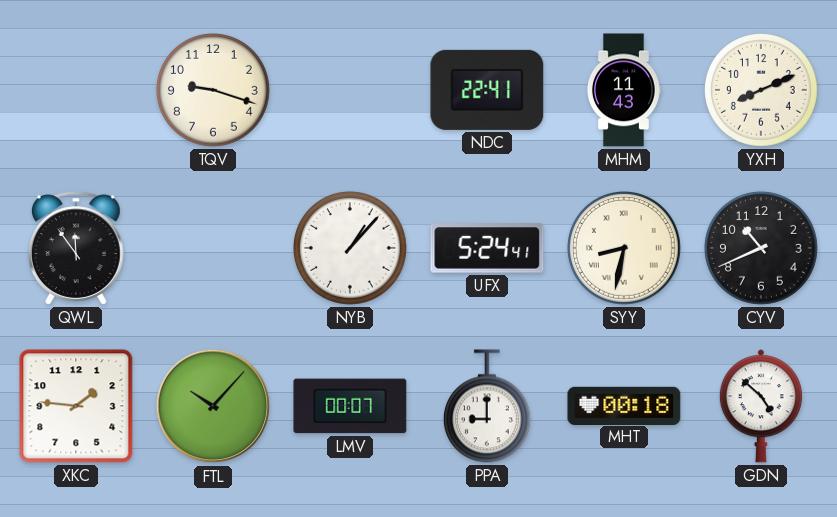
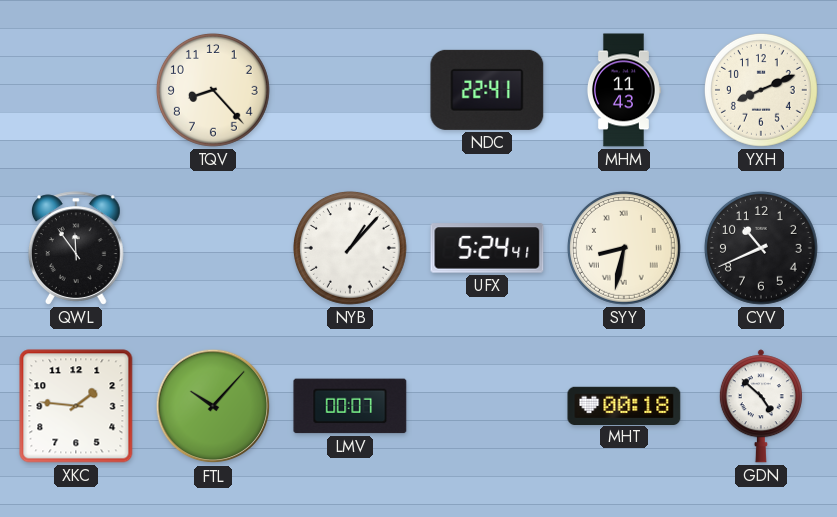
TQV: 9:18 -> 8:23
PPA: 9:00 -> none
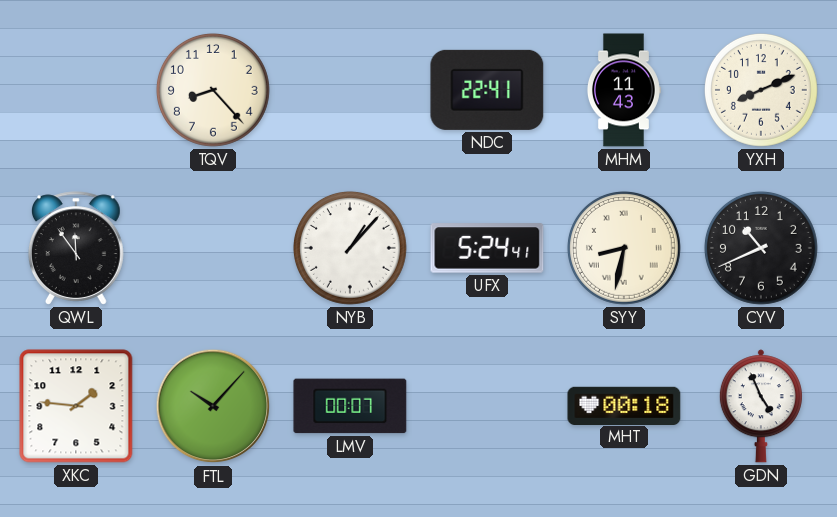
GDN: 4:52 -> 4:56
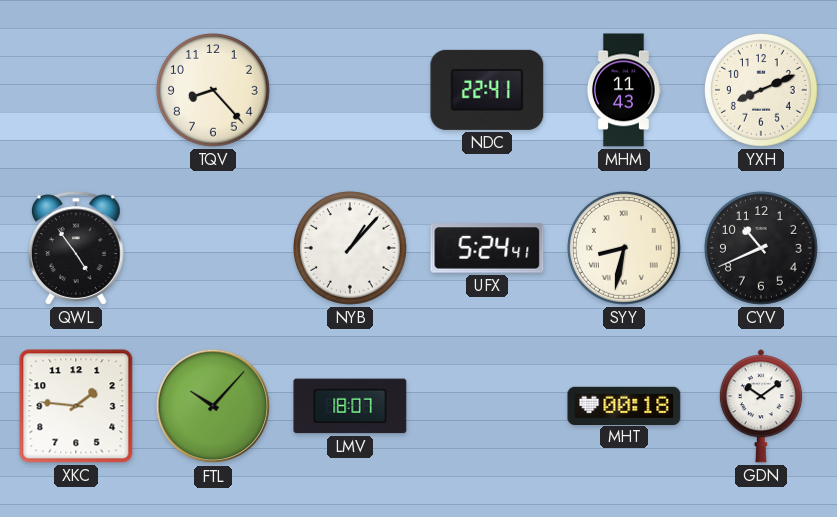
QWL: 11:54 -> 4:54
LMV: 00:07 -> 18:07
GDN: 4:56 -> 10:09
